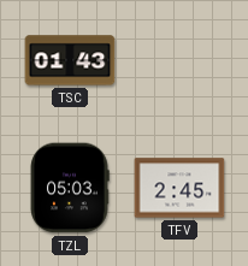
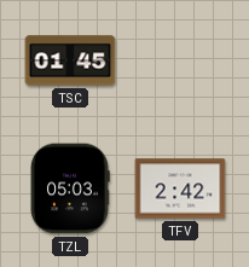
TSC: 01:43 -> 01:45
TFV: 2:45 -> 2:42
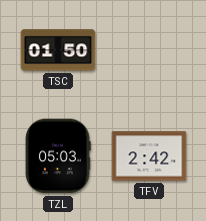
TSC: 01:45 -> 01:50
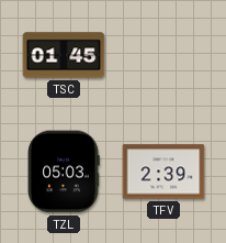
TSC: 01:50 -> 01:45
TFV: 2:42 -> 2:39
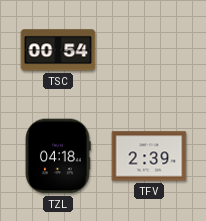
TSC: 01:45 -> 00:54
TZL: 05:03 -> 04:18
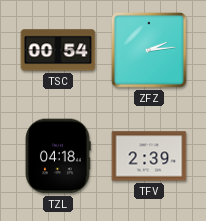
ZFZ: none -> 2:14
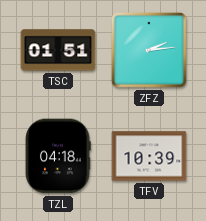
TSC: 00:54 -> 01:51
TFV: 2:39 -> 10:39
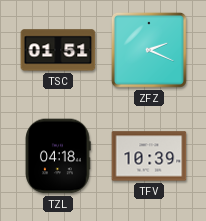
ZFZ: 2:14 -> 2:19
